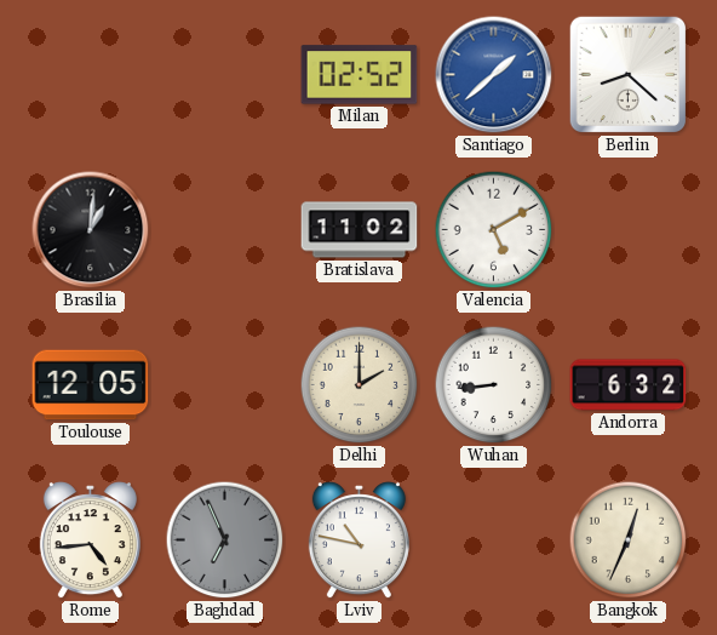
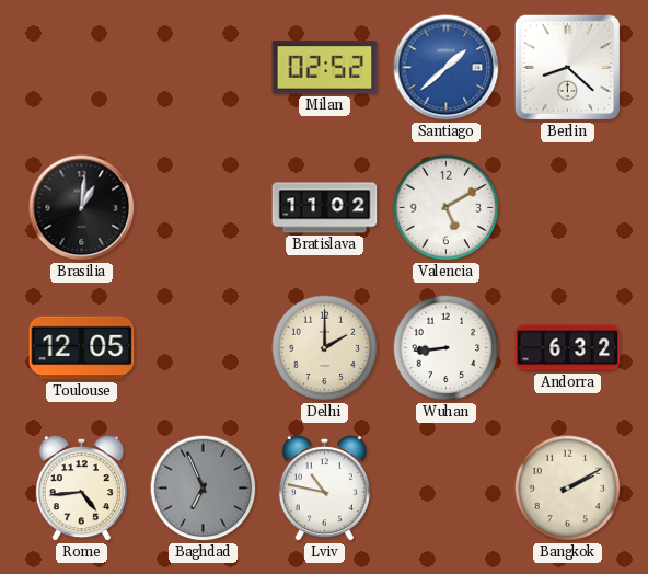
Bangkok: 12:34 -> 2:10
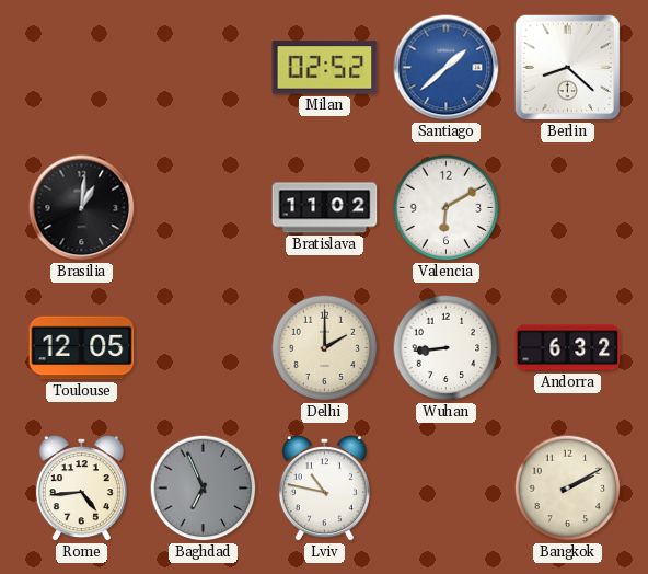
Valencia: 5:10 -> 6:10
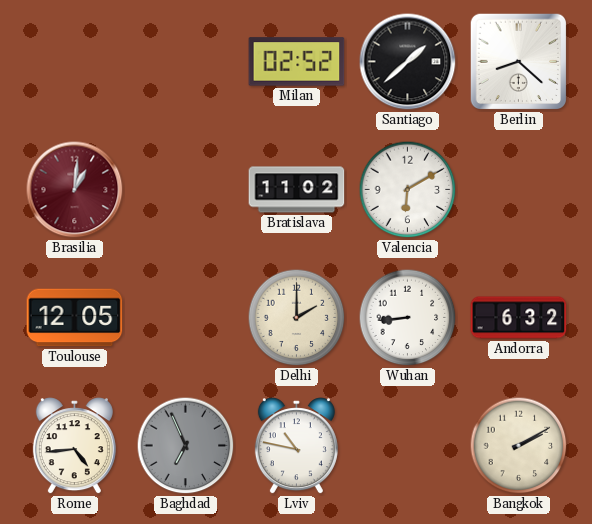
Santiago dial: blue -> black
Brasilia dial: black -> burgundy
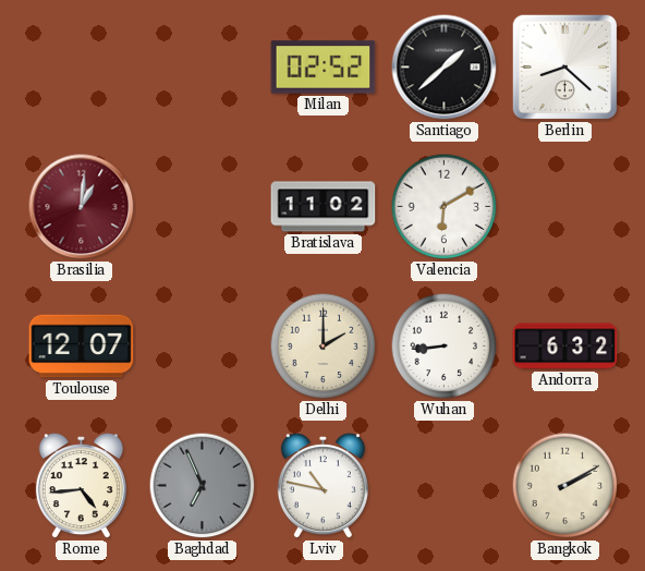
Toulouse: 12:05 -> 12:07
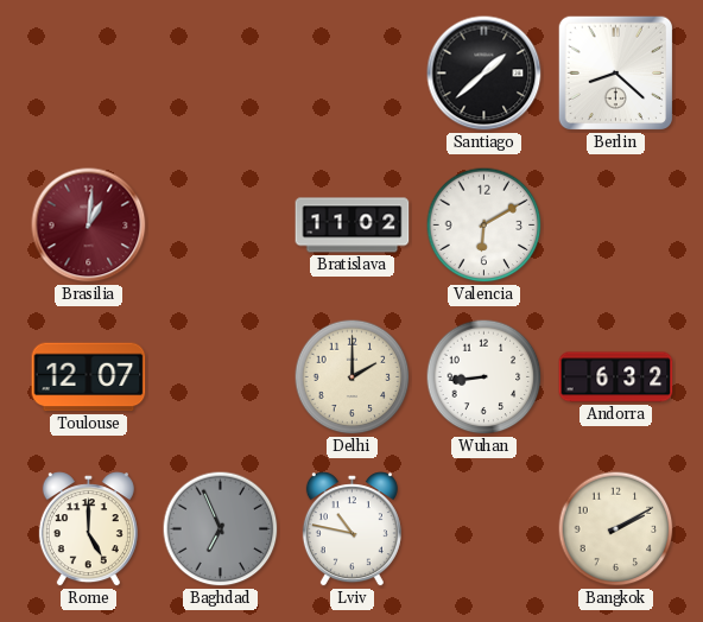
Milan: 02:52 -> none
Rome: 4:44 -> 5:00
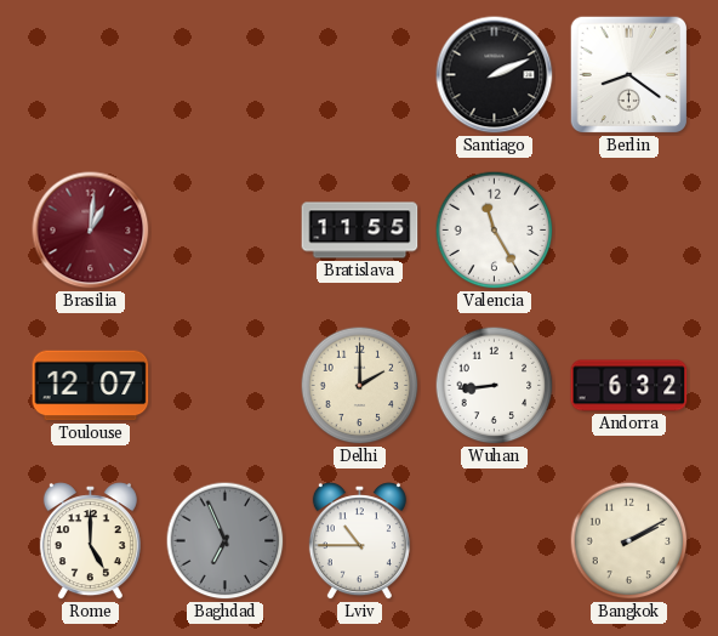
Santiago: 1:38 -> 2:11
Berlin: 8:22 -> 8:21
Bratislava: 11:02 -> 11:55
Valencia: 6:10 -> 11:25
Lviv: 10:47 -> 10:45
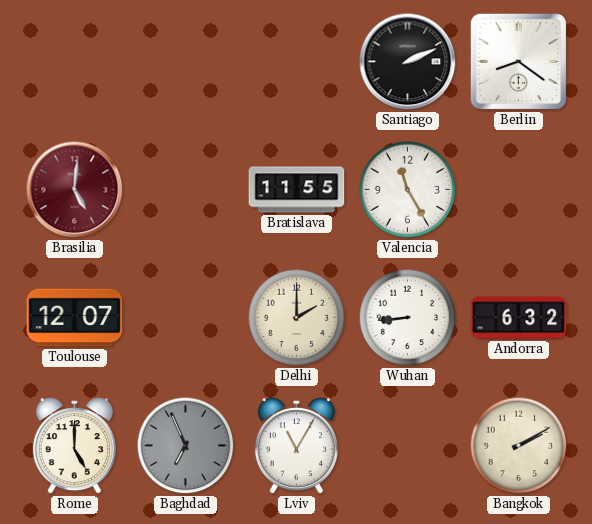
Brasilia: 1:01 -> 5:01
Lviv: 10:45 -> 11:05
